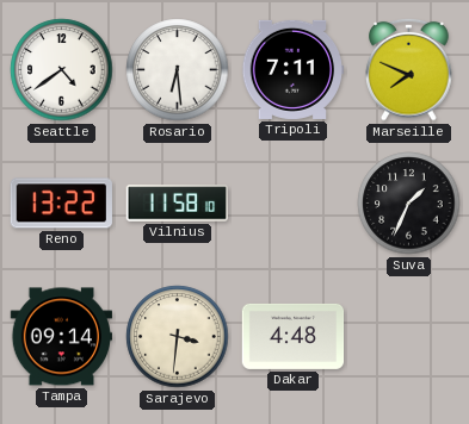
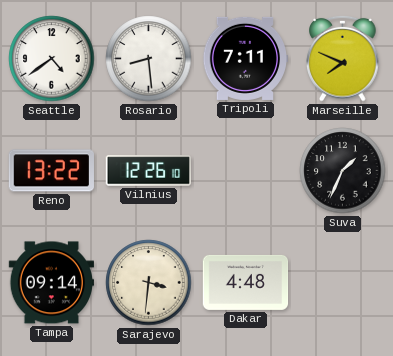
Rosario: 6:29 -> 8:29
Vilnius: 11:58 -> 12:26
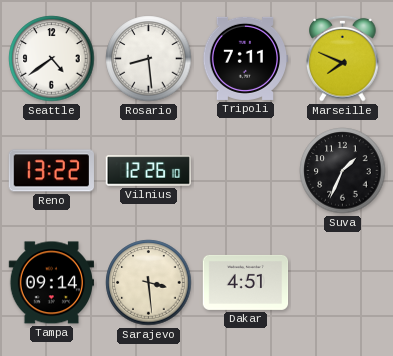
Sarajevo: 3:31 -> 3:29
Dakar: 4:48 -> 4:51
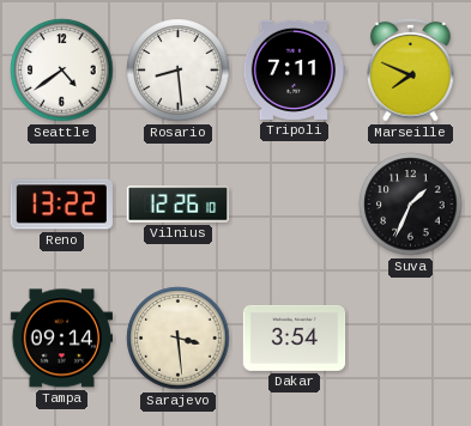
Dakar: 4:51 -> 3:54
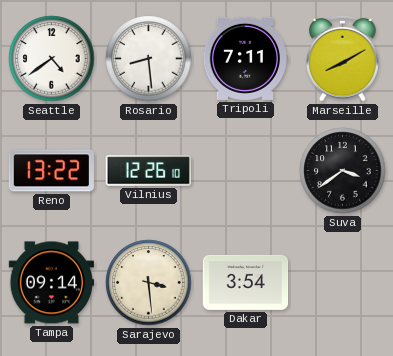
Marseille: 7:49 -> 8:10
Suva: 1:34 -> 3:39
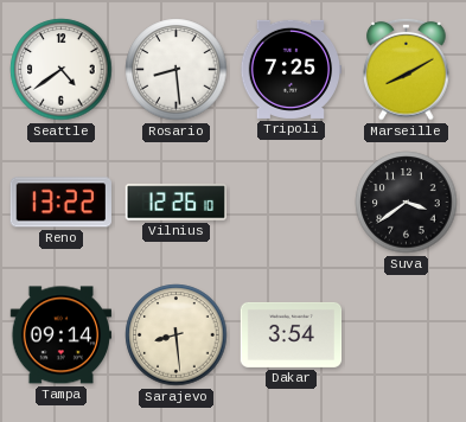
Tripoli: 7:11 -> 7:25
Sarajevo: 3:29 -> 8:29
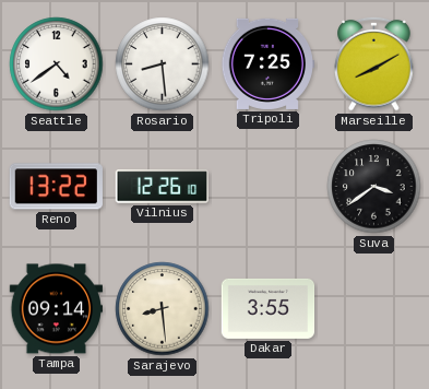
Dakar: 3:54 -> 3:55
